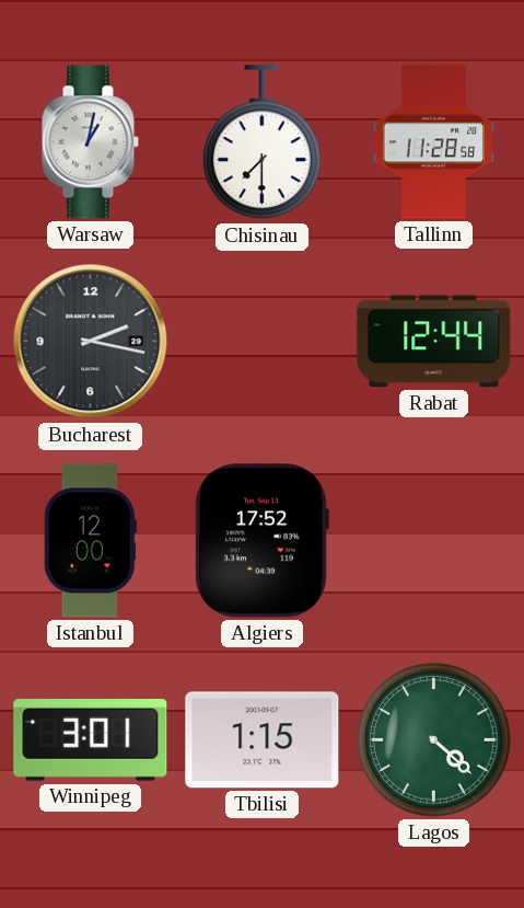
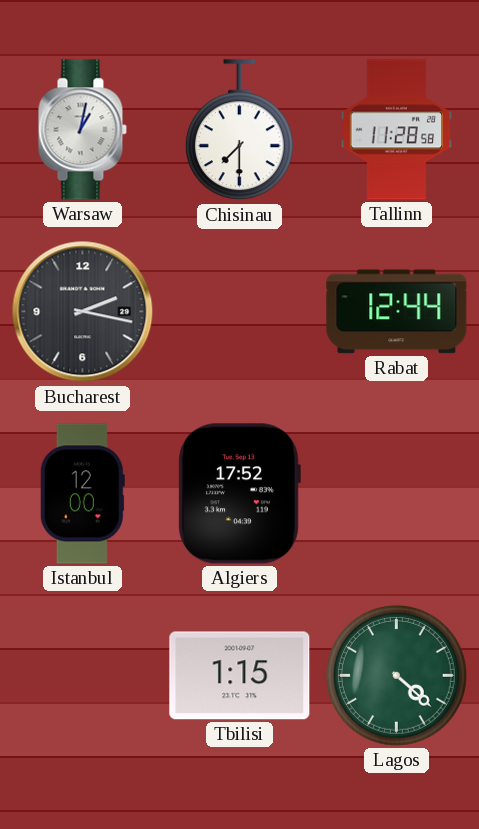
Winnipeg: 3:01 -> none
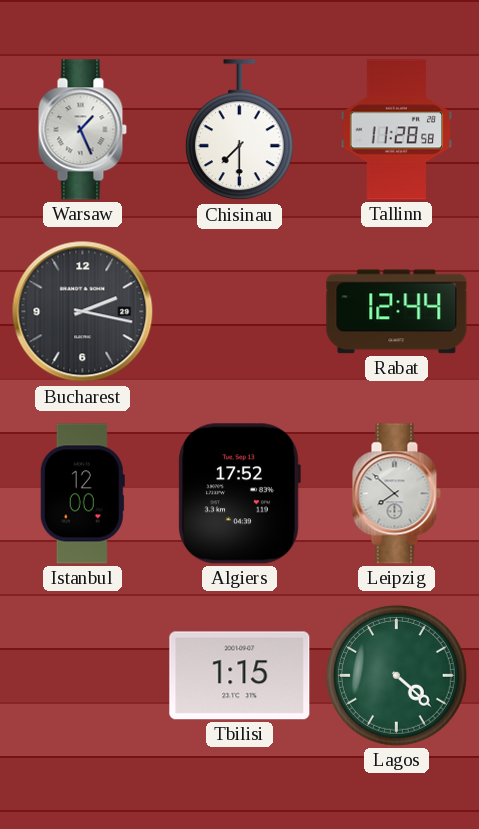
Warsaw: 1:02 -> 1:26
Leipzig: none -> 7:52
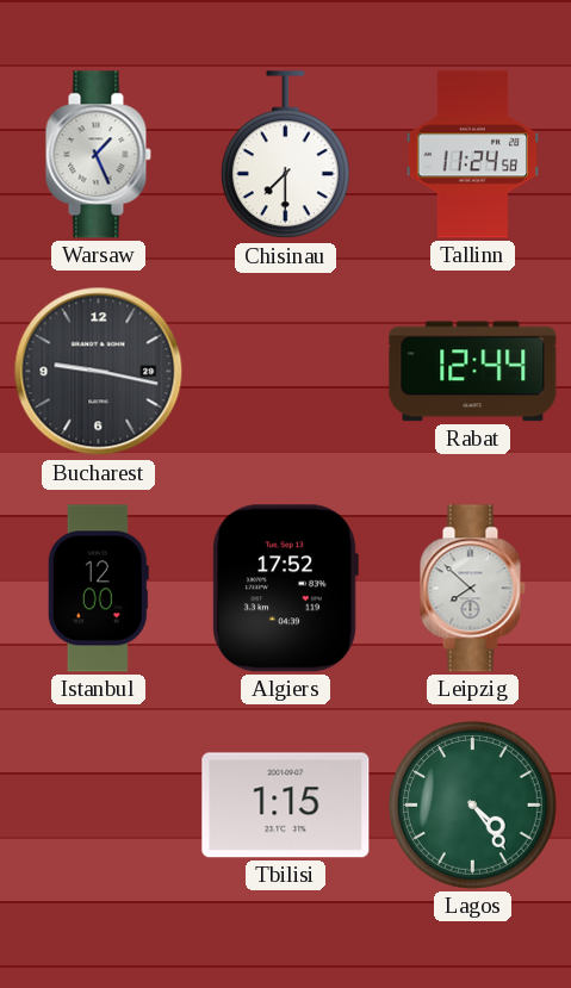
Tallinn: 11:28 -> 11:24
Bucharest: 2:17 -> 9:17
Lagos: 4:22 -> 4:24
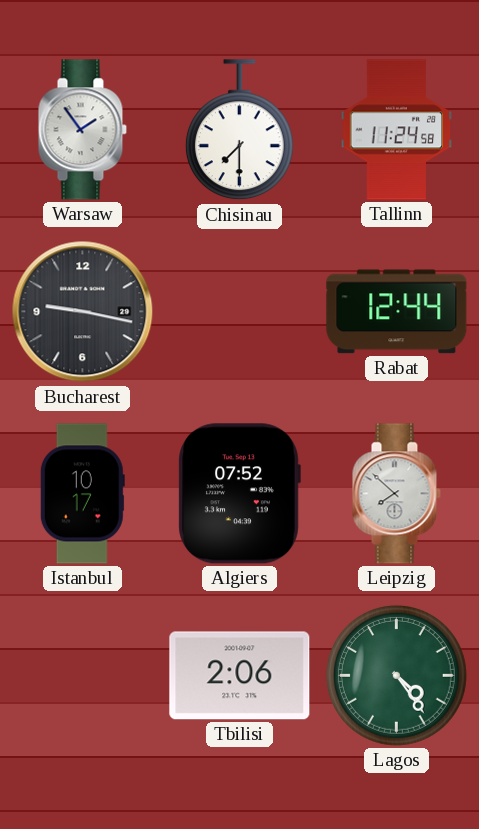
Warsaw: 1:26 -> 1:54
Istanbul: 12:00 -> 10:17
Algiers: 17:52 -> 07:52
Tbilisi: 1:15 -> 2:06
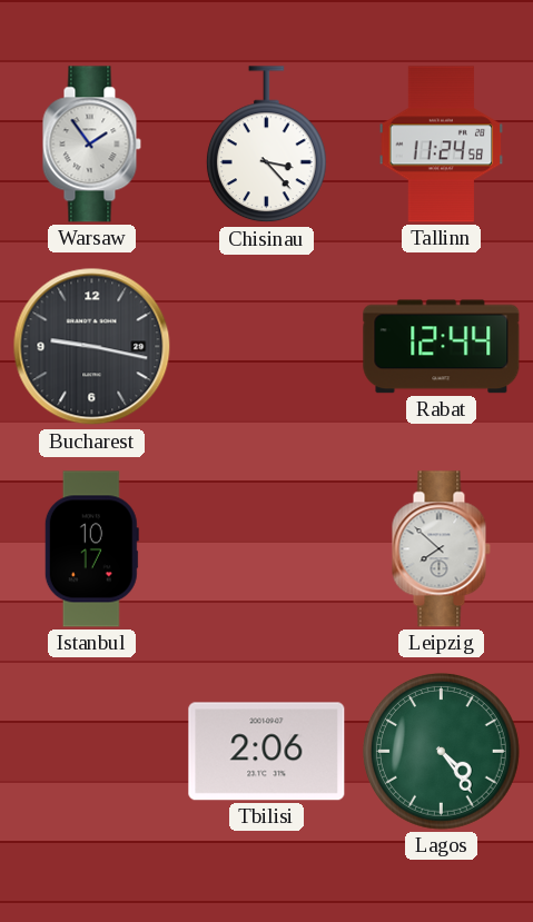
Chisinau: 7:30 -> 3:23
Algiers: 07:52 -> none
